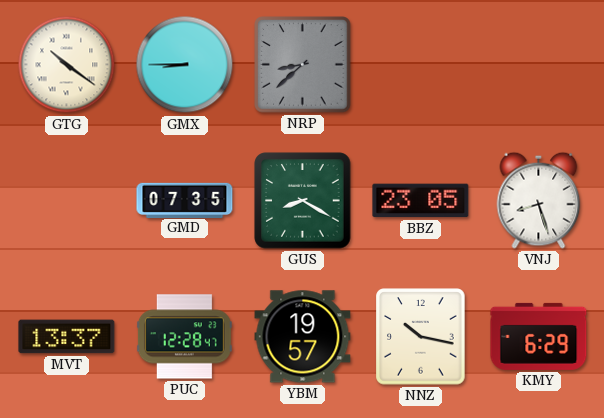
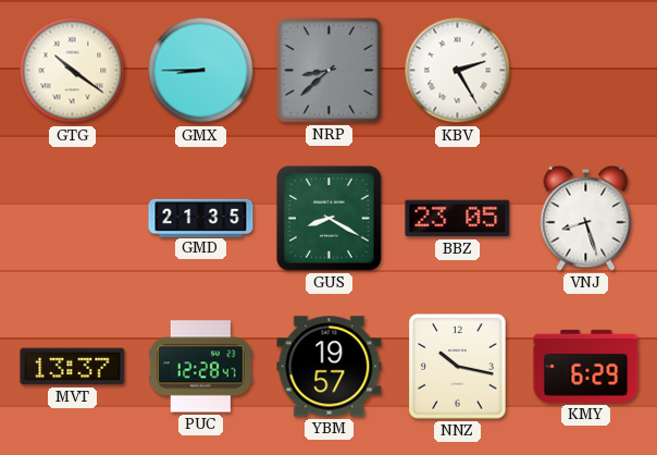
KBV: none -> 2:25
GMD: 07:35 -> 21:35
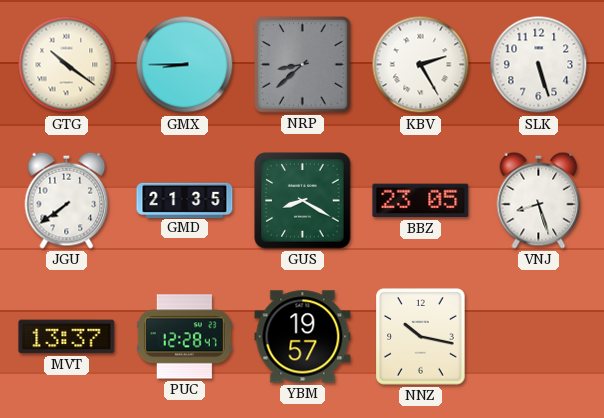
SLK: none -> 5:27
JGU: none -> 7:39
KMY: 6:29 -> none
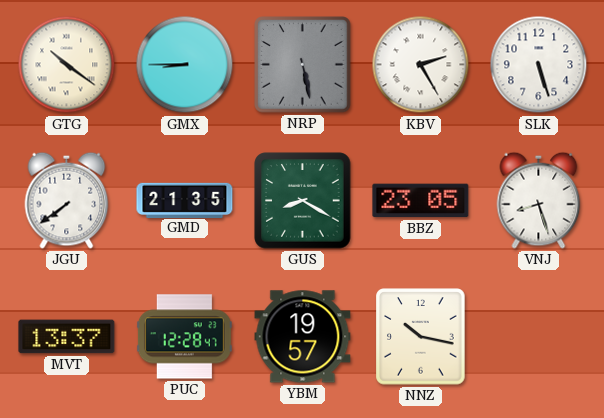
NRP: 8:38 -> 5:28
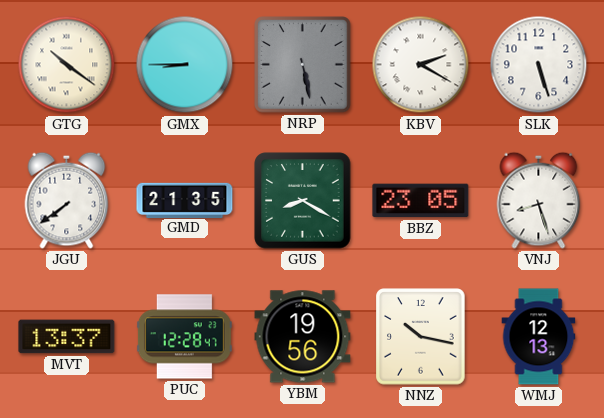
KBV: 2:25 -> 2:20
YBM: 19:57 -> 19:56
WMJ: none -> 12:13
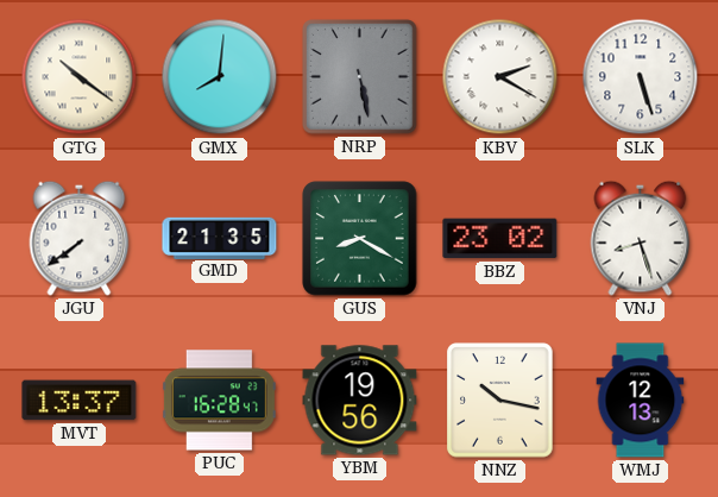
GMX: 8:45 -> 8:01
BBZ: 23:05 -> 23:02
PUC: 12:28 -> 16:28
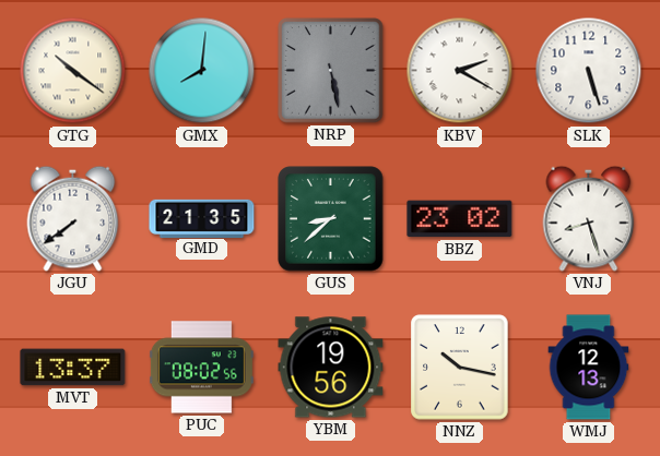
GUS: 8:20 -> 8:38
PUC: 16:28 -> 08:02
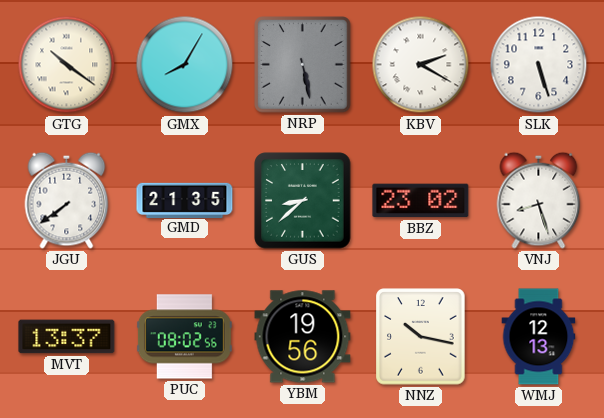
GMX: 8:01 -> 8:05
